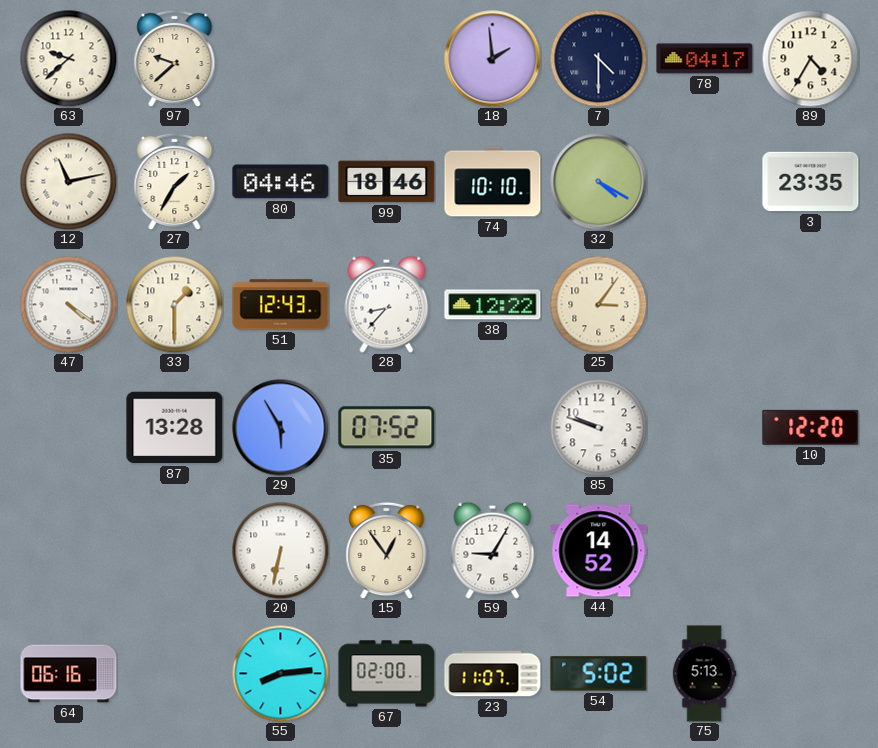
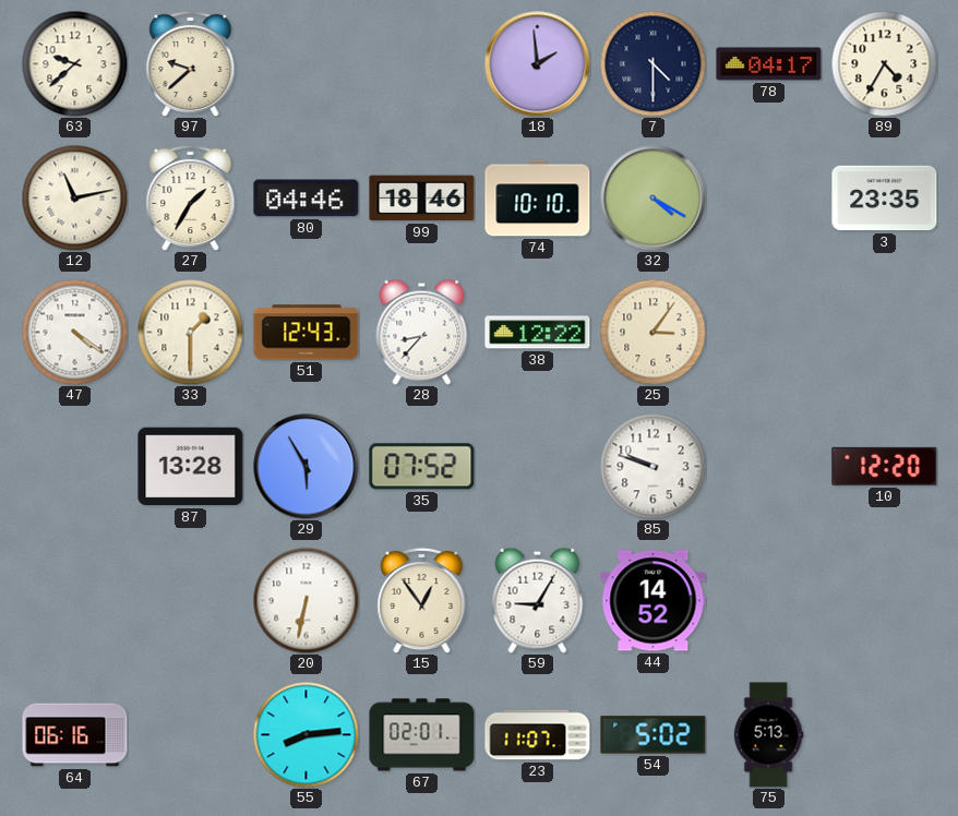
67: 02:00 -> 02:01
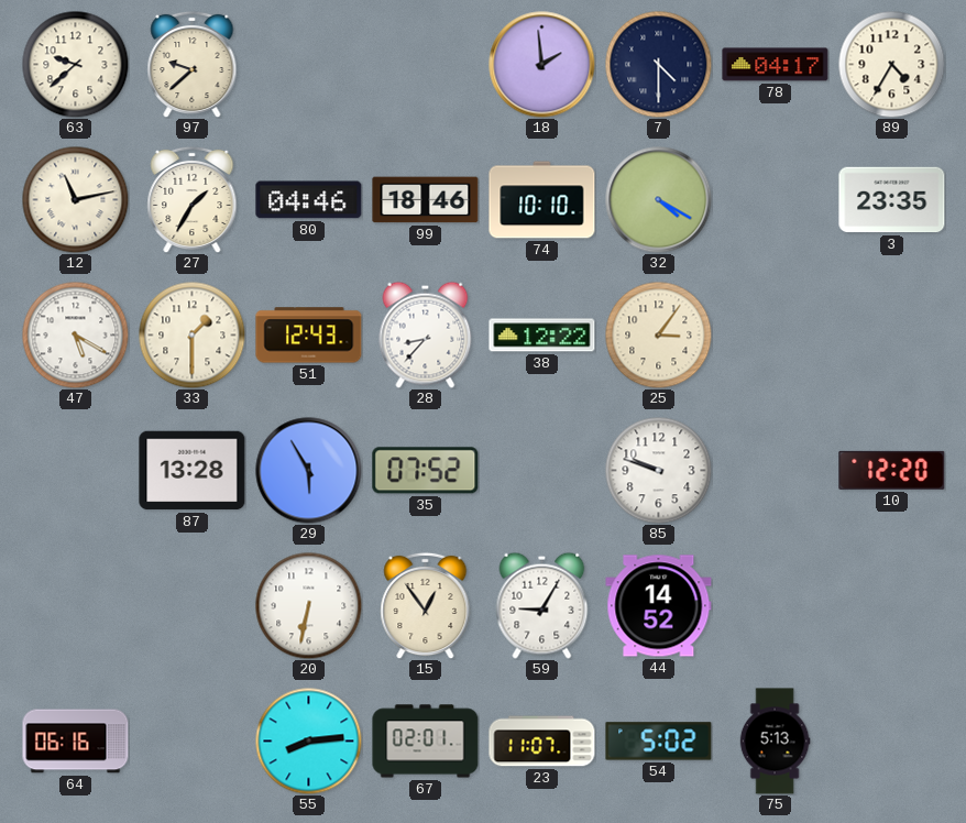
47: 4:21 -> 5:20
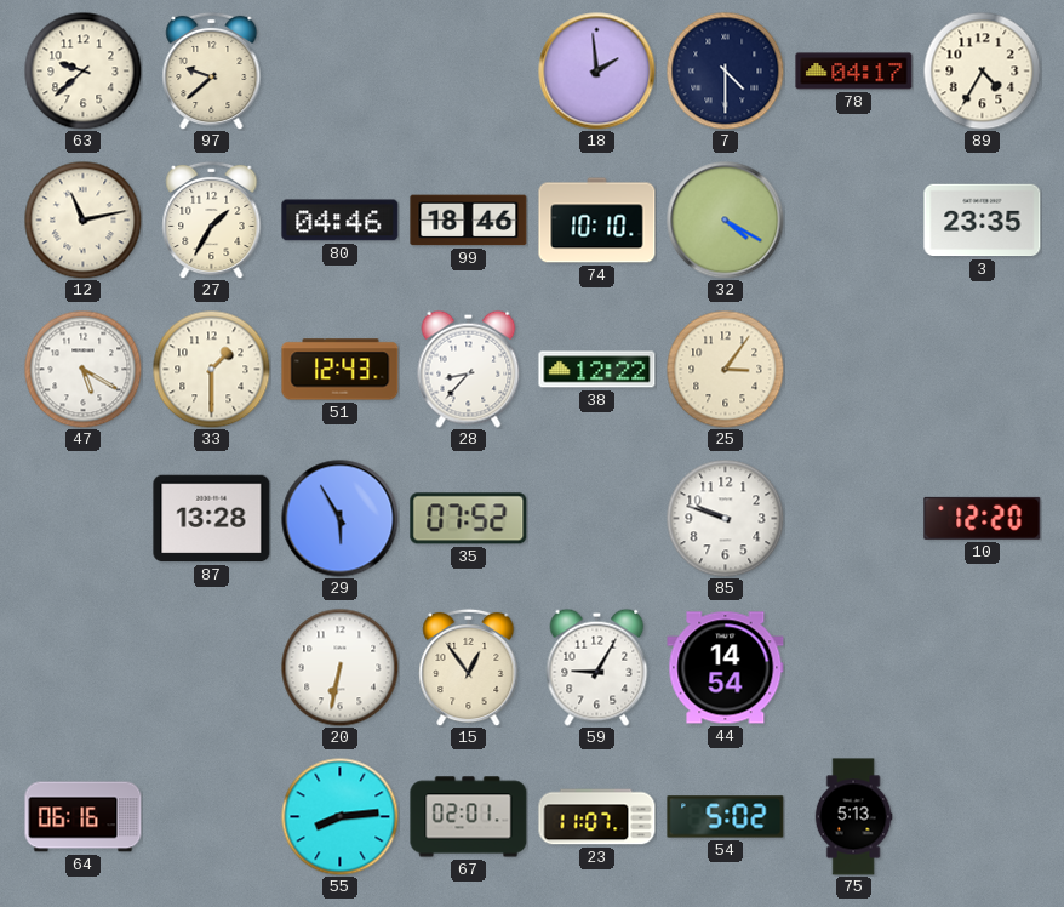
44: 14:52 -> 14:54
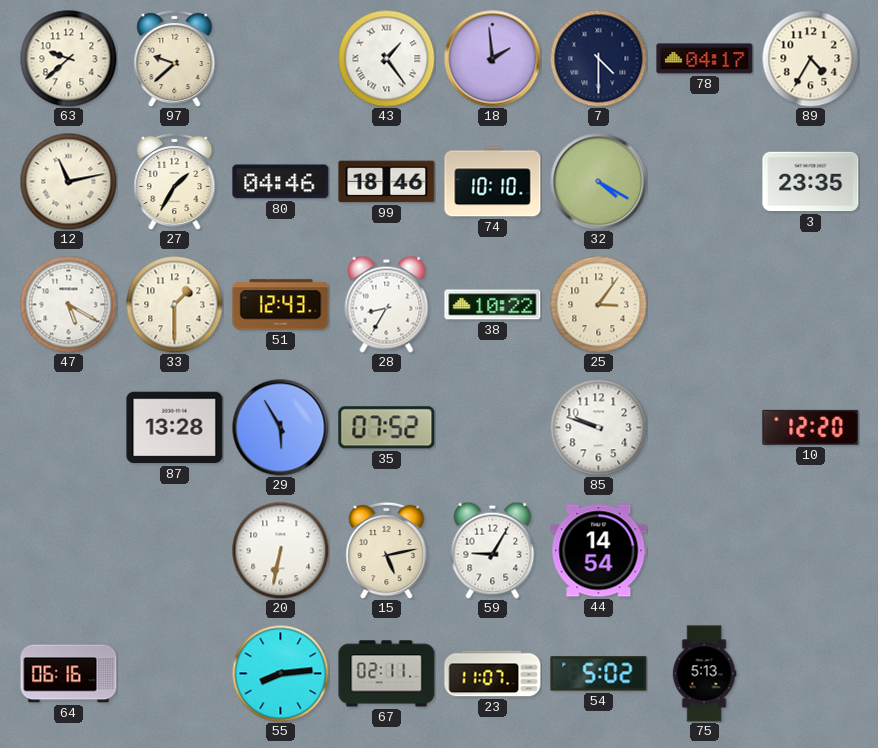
43: none -> 1:24
28: 8:37 -> 8:35
38: 12:22 -> 10:22
15: 12:54 -> 5:13
67: 02:01 -> 02:11
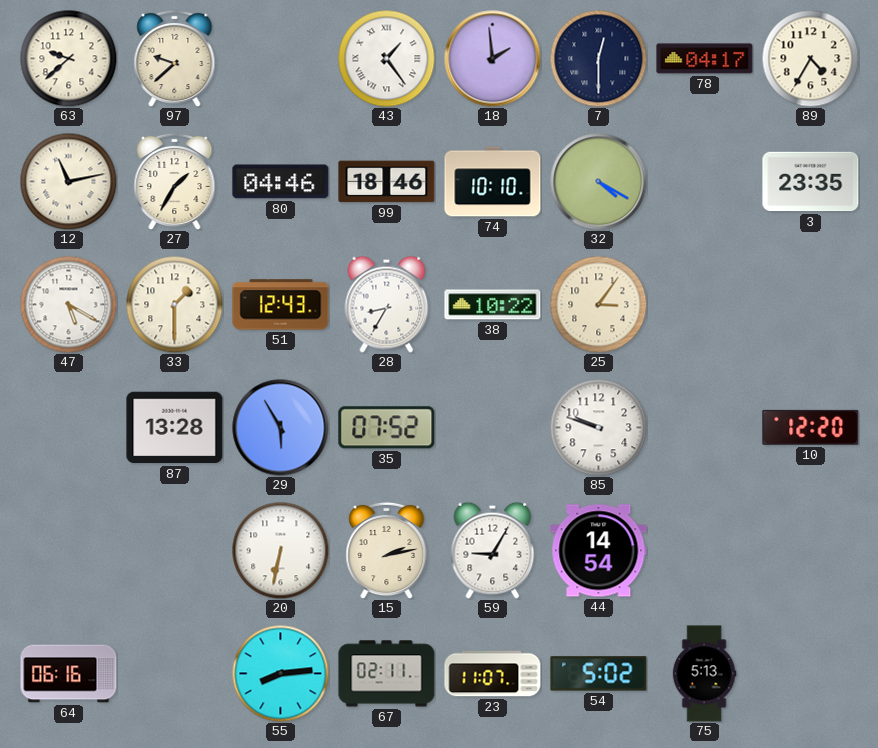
7: 4:30 -> 12:30
15: 5:13 -> 2:13
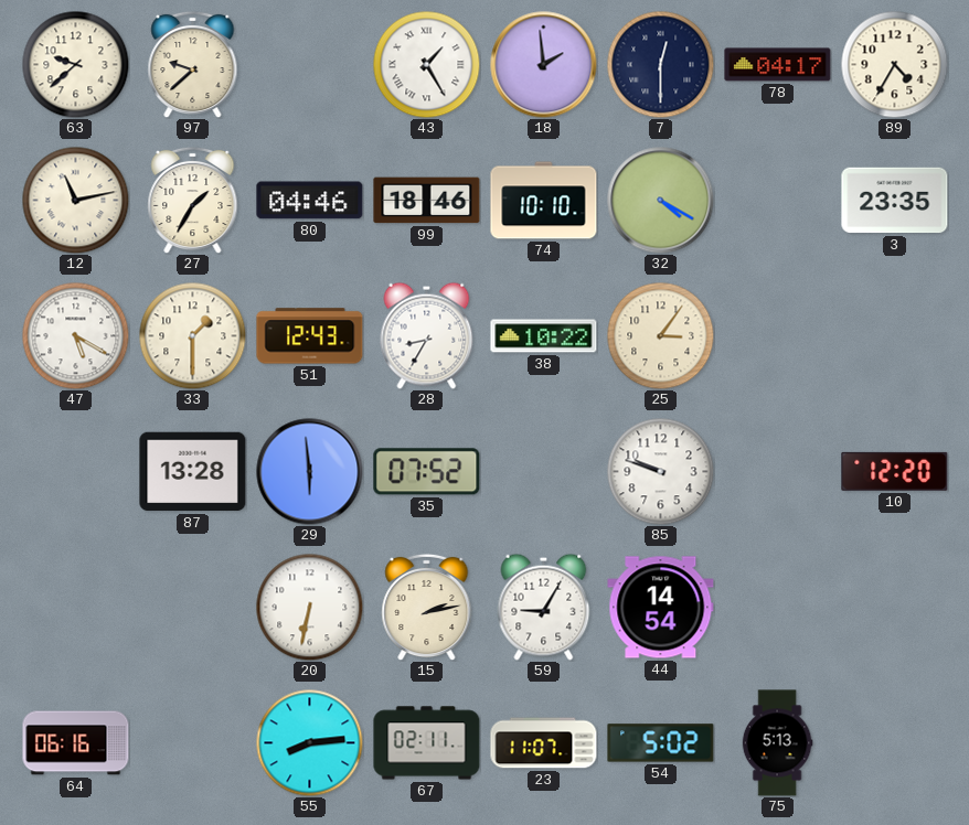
43: 1:24 -> 1:25
29: 5:55 -> 5:59
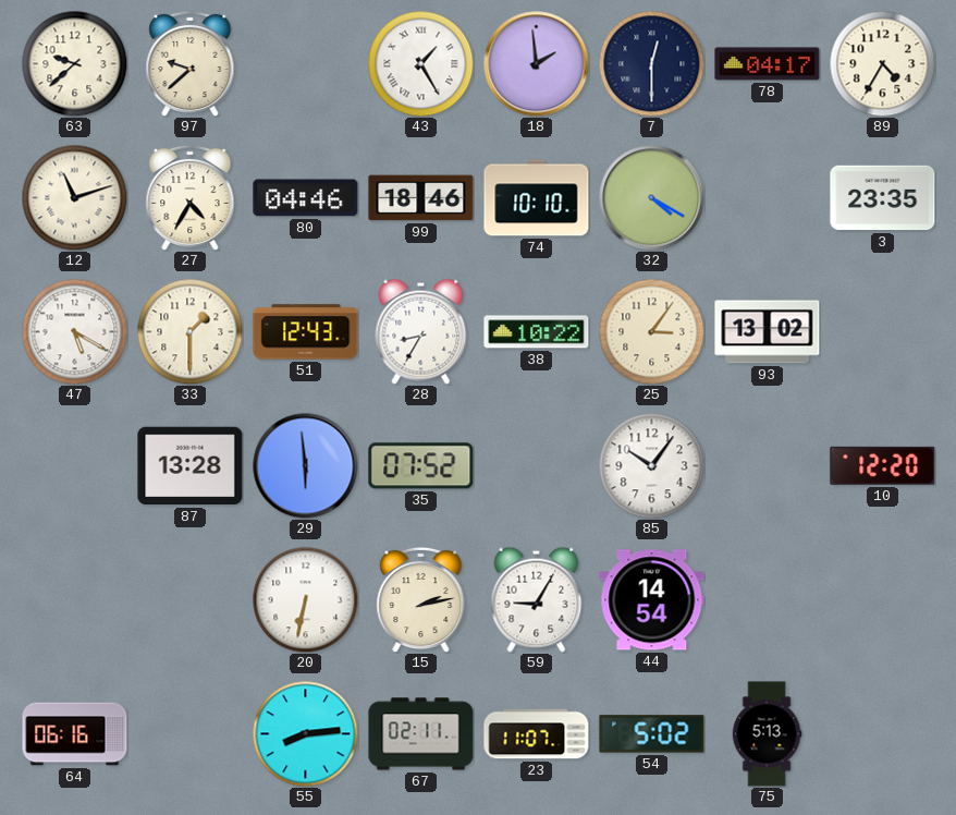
12: 11:13 -> 11:12
27: 1:35 -> 4:35
93: none -> 13:02
85: 9:48 -> 10:06
